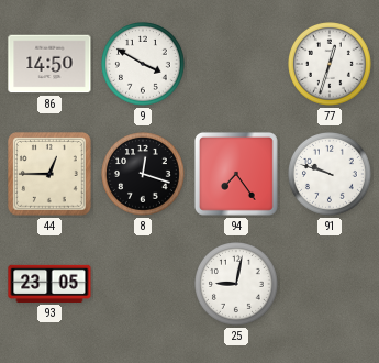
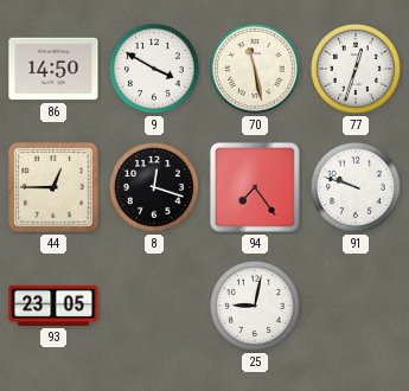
70: none -> 11:28
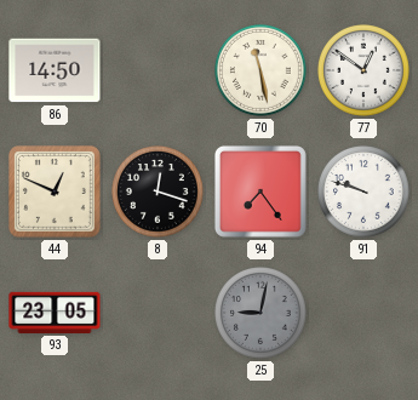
9: 3:50 -> none
77: 12:33 -> 12:51
44: 12:45 -> 12:49
25 dial: white -> grey
